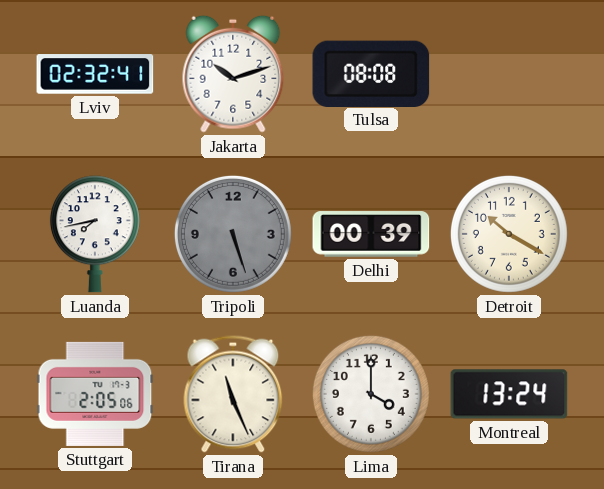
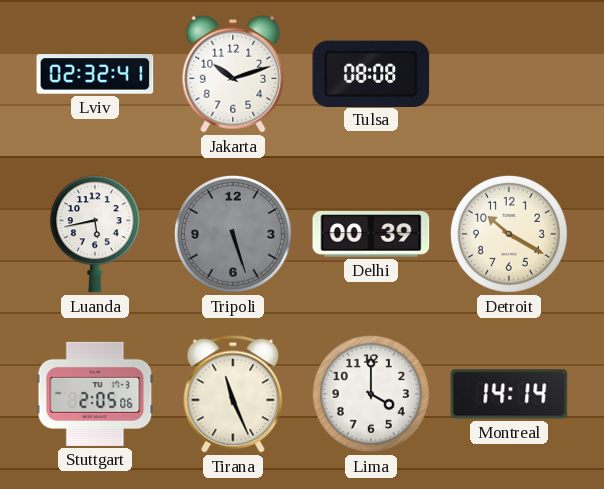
Luanda: 7:43 -> 5:43
Montreal: 13:24 -> 14:14
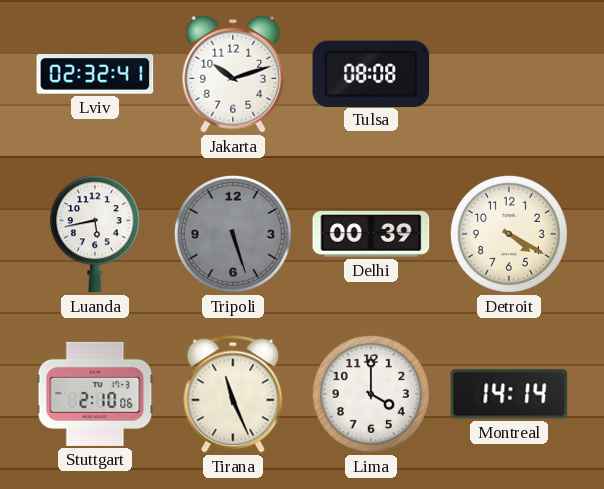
Detroit: 10:20 -> 4:20
Stuttgart: 2:05 -> 2:10
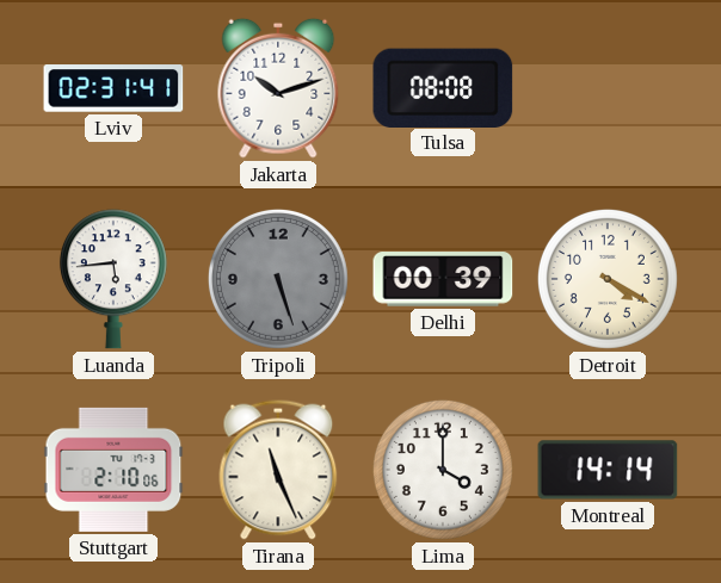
Lviv: 02:32 -> 02:31
Luanda: 5:43 -> 5:44
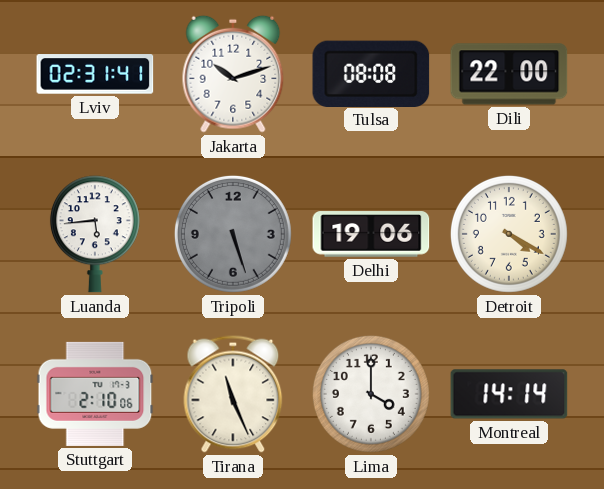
Dili: none -> 22:00
Delhi: 00:39 -> 19:06
